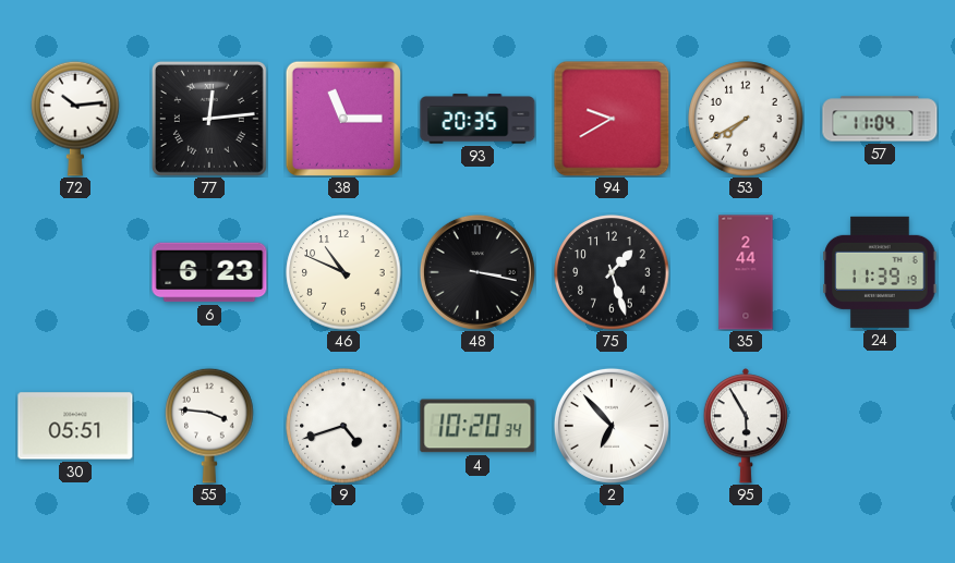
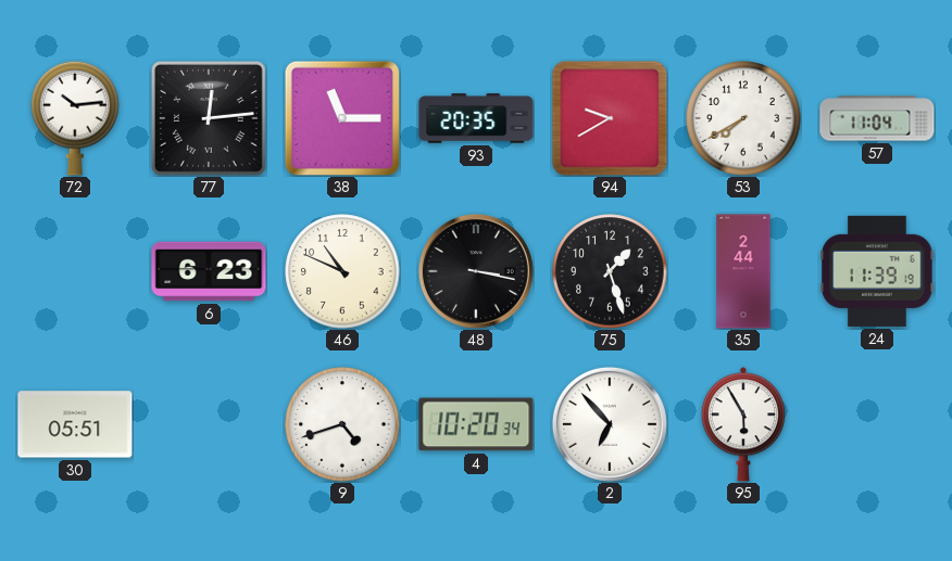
55: 3:46 -> none
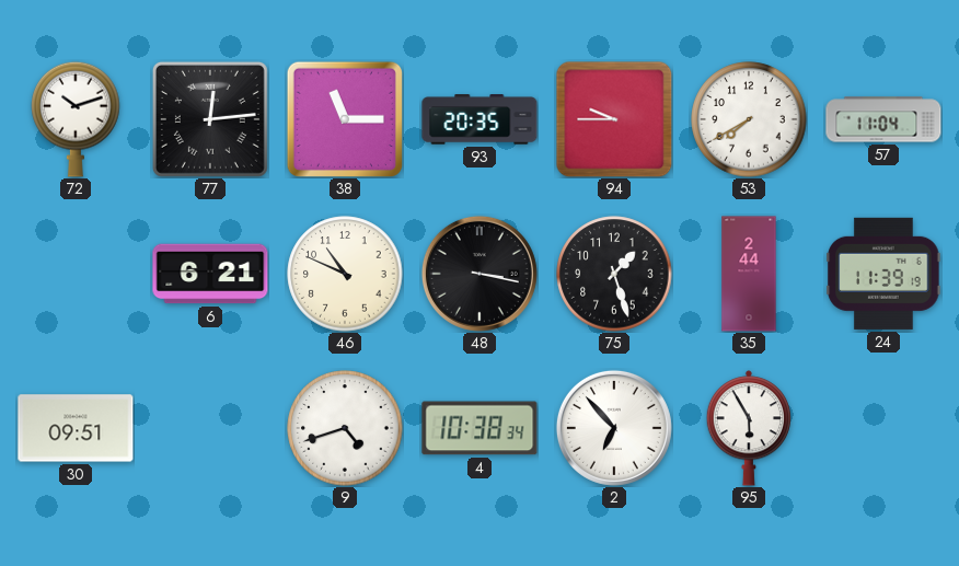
72: 10:14 -> 10:12
94: 9:40 -> 9:45
6: 6:23 -> 6:21
30: 05:51 -> 09:51
4: 10:20 -> 10:38
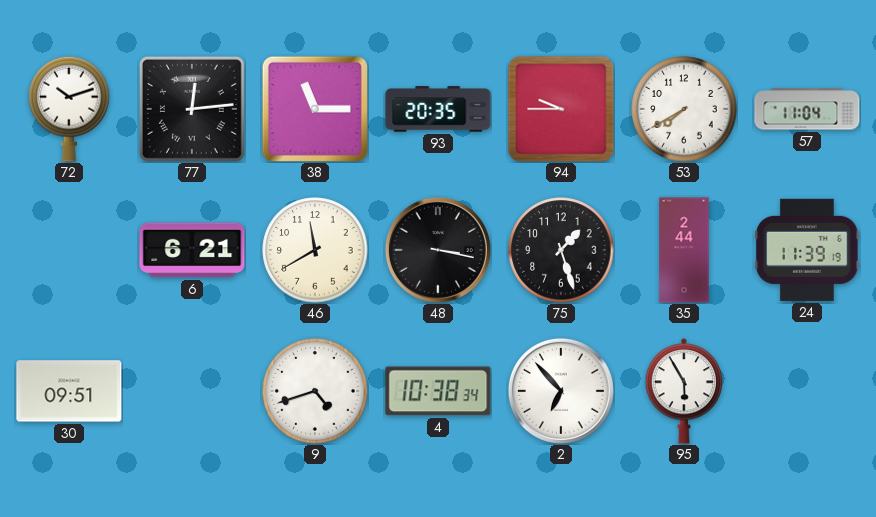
46: 10:49 -> 11:40
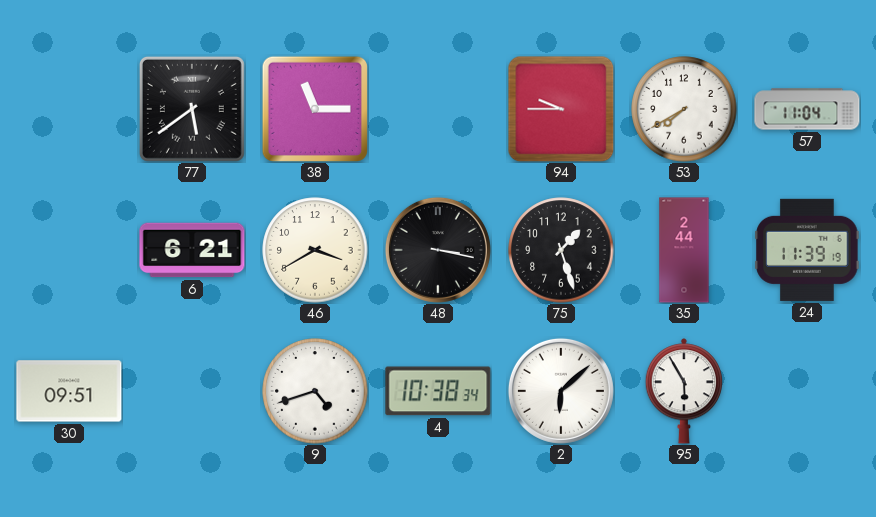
72: 10:12 -> none
77: 12:14 -> 5:39
93: 20:35 -> none
46: 11:40 -> 3:40
2: 6:53 -> 6:08
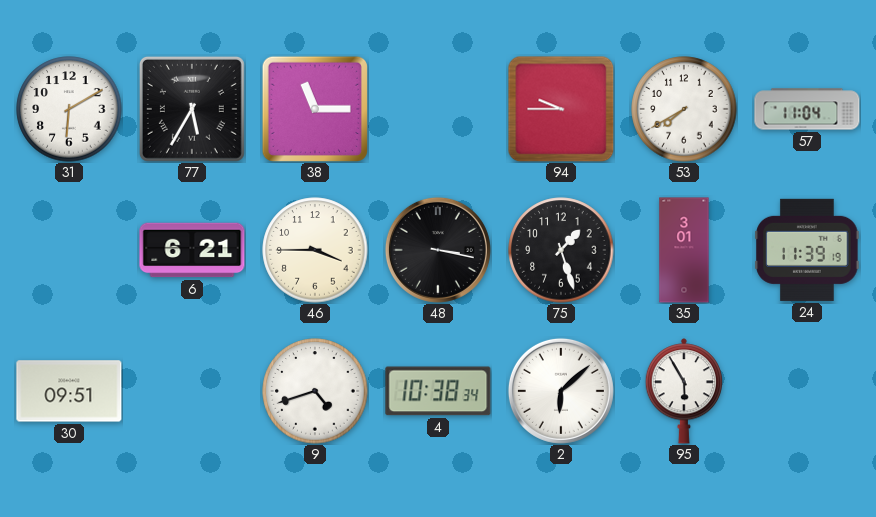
31: none -> 6:10
77: 5:39 -> 5:35
46: 3:40 -> 3:45
35: 2:44 -> 3:01
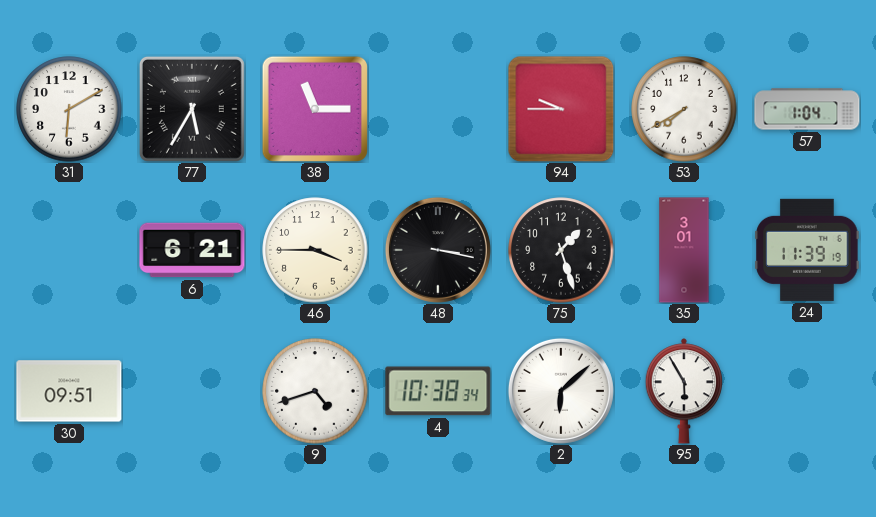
57: 11:04 -> 1:04
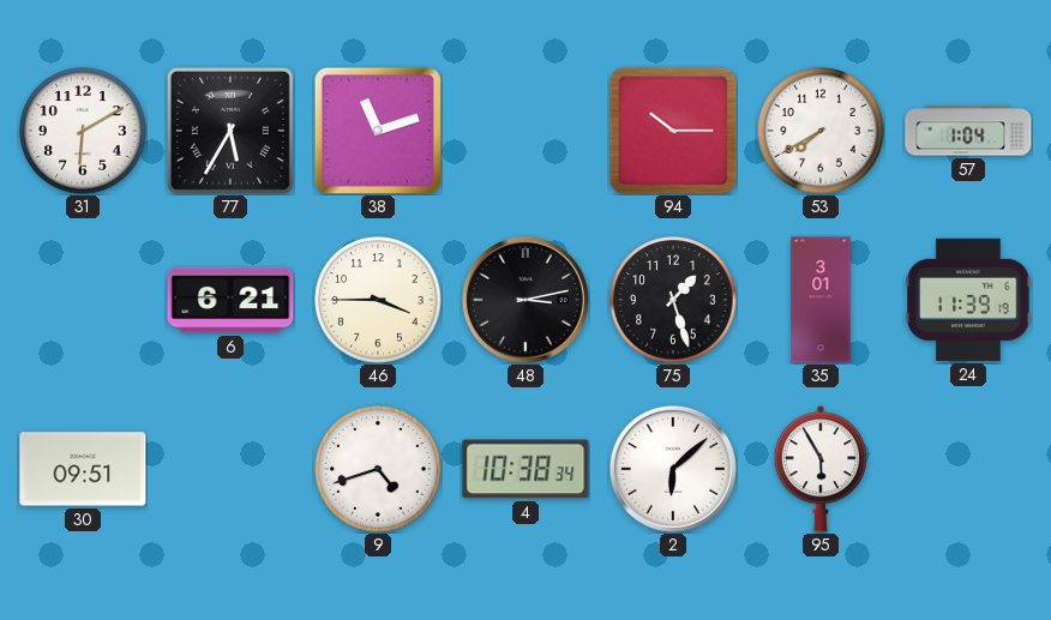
38: 11:15 -> 11:12
94: 9:45 -> 10:15
48: 3:17 -> 3:13
